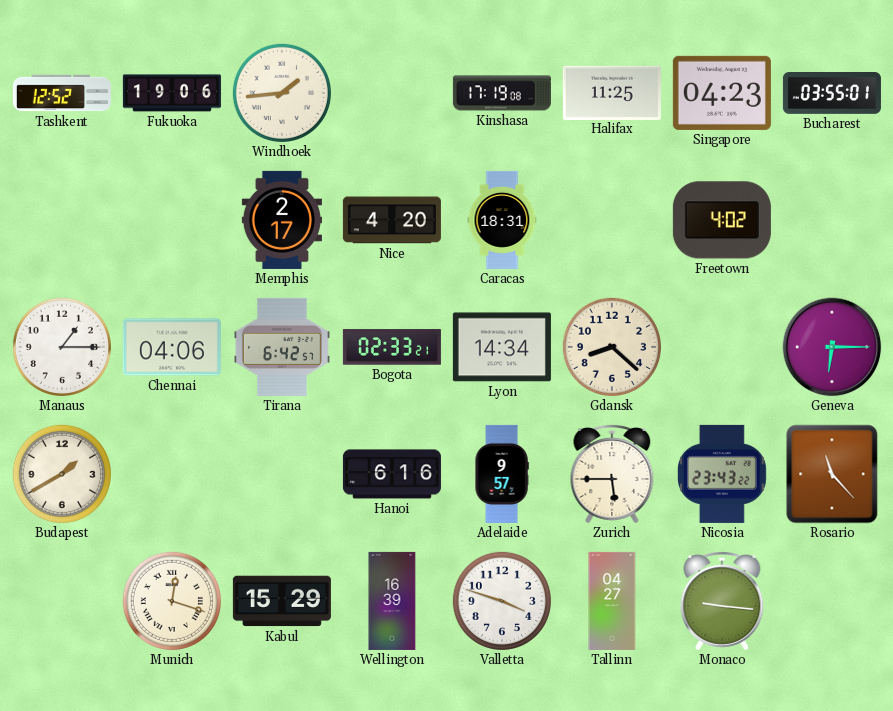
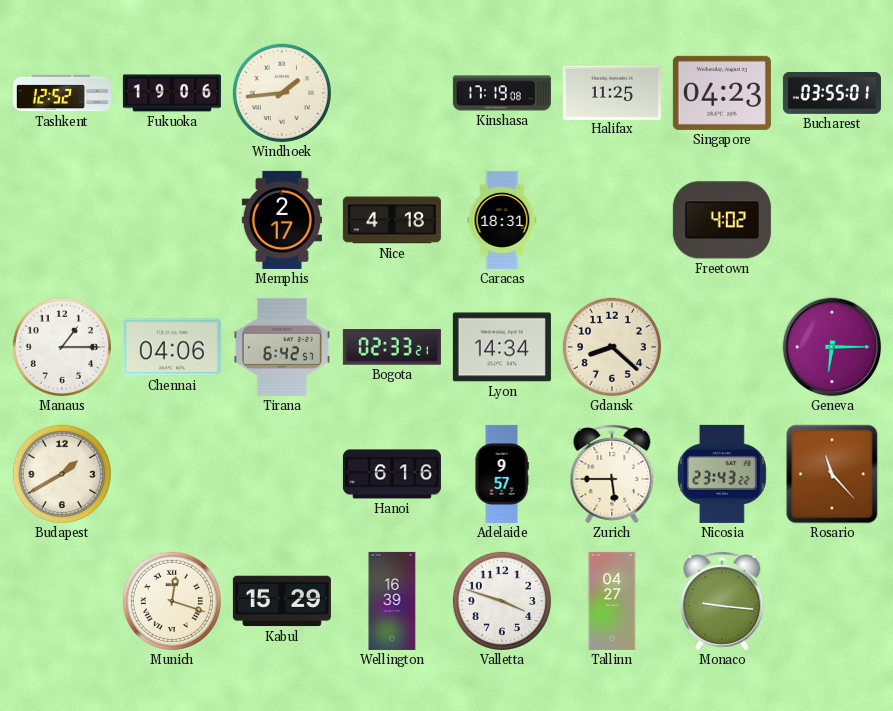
Nice: 4:20 -> 4:18
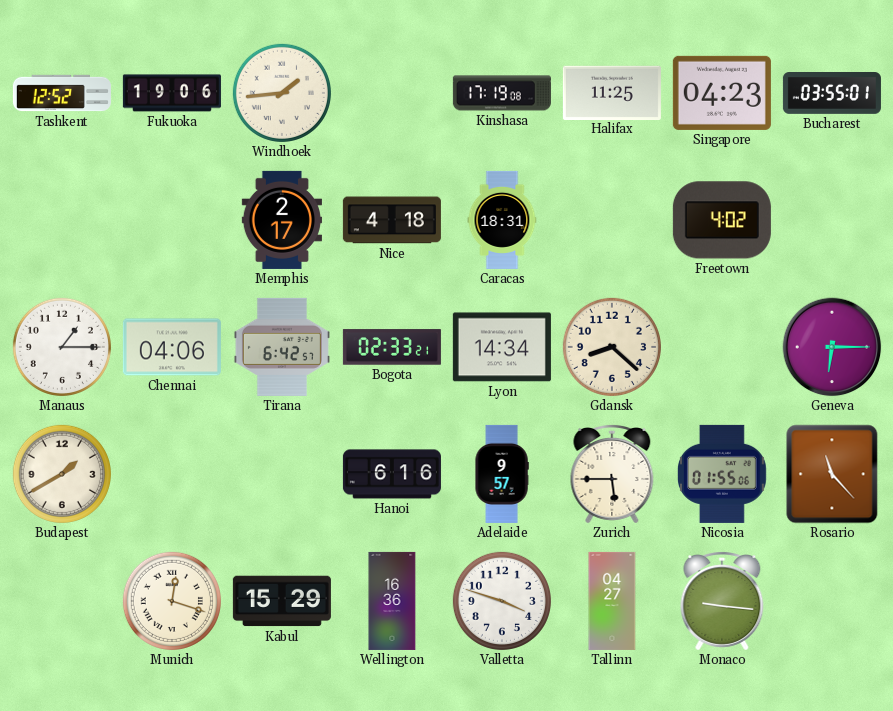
Nicosia: 23:43 -> 01:55
Wellington: 16:39 -> 16:36
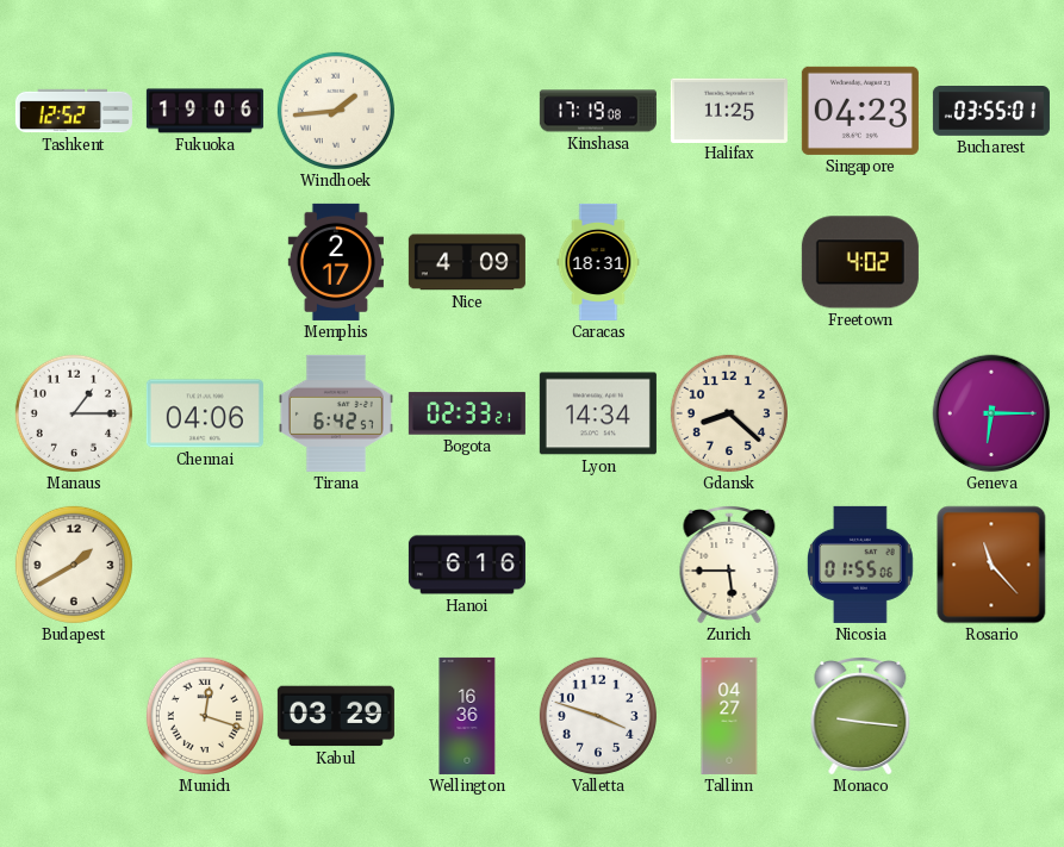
Nice: 4:18 -> 4:09
Adelaide: 9:57 -> none
Kabul: 15:29 -> 03:29
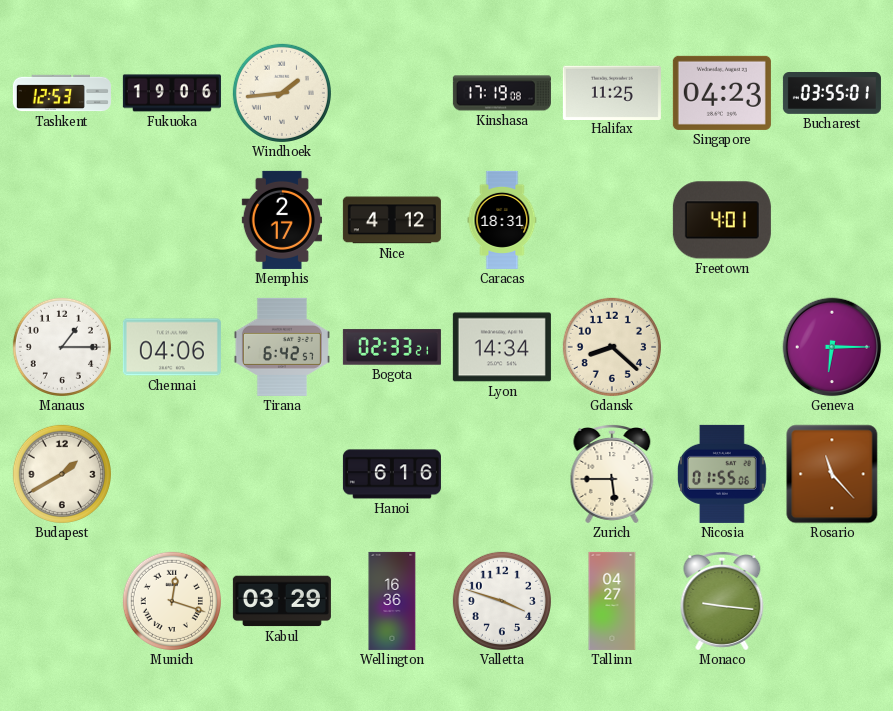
Tashkent: 12:52 -> 12:53
Nice: 4:09 -> 4:12
Freetown: 4:02 -> 4:01
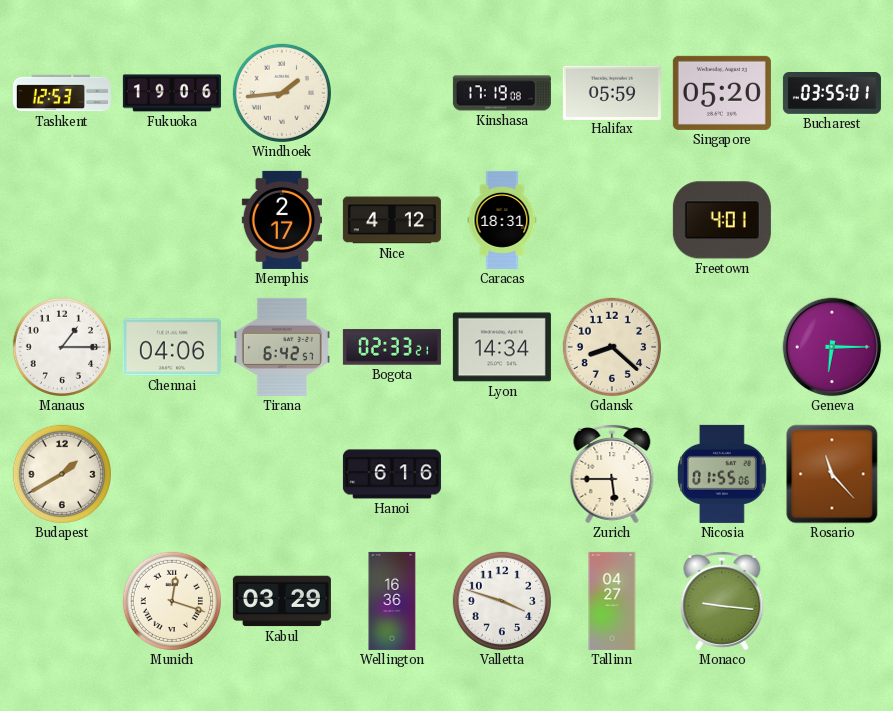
Halifax: 11:25 -> 05:59
Singapore: 04:23 -> 05:20
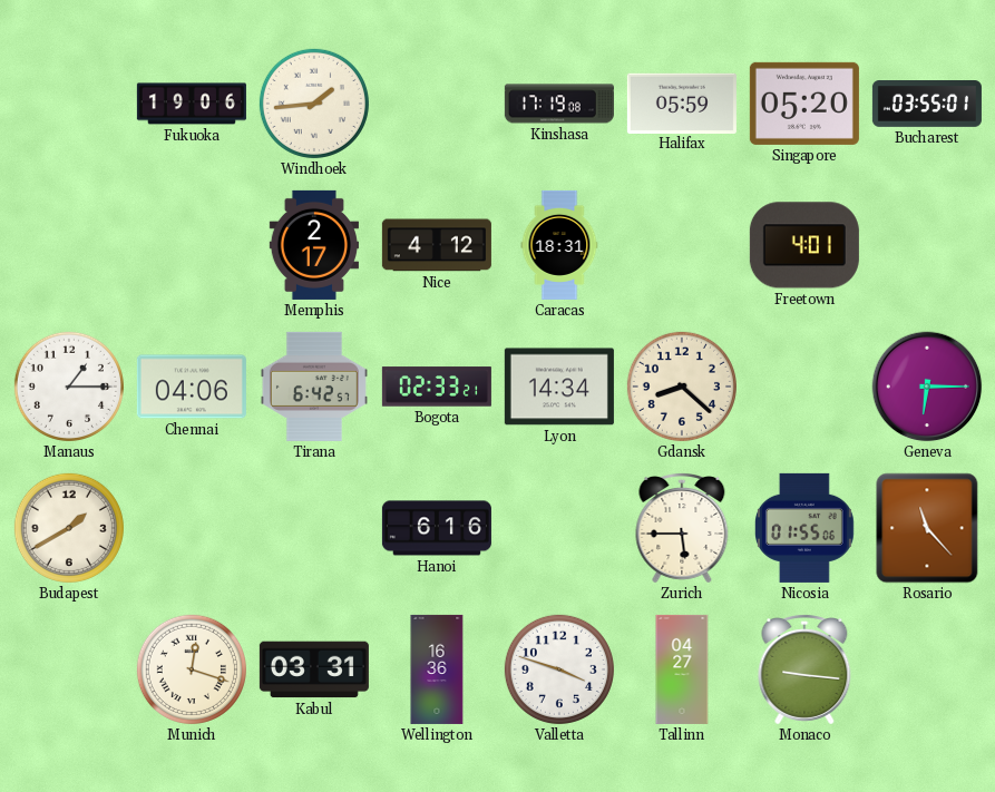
Tashkent: 12:53 -> none
Kabul: 03:29 -> 03:31
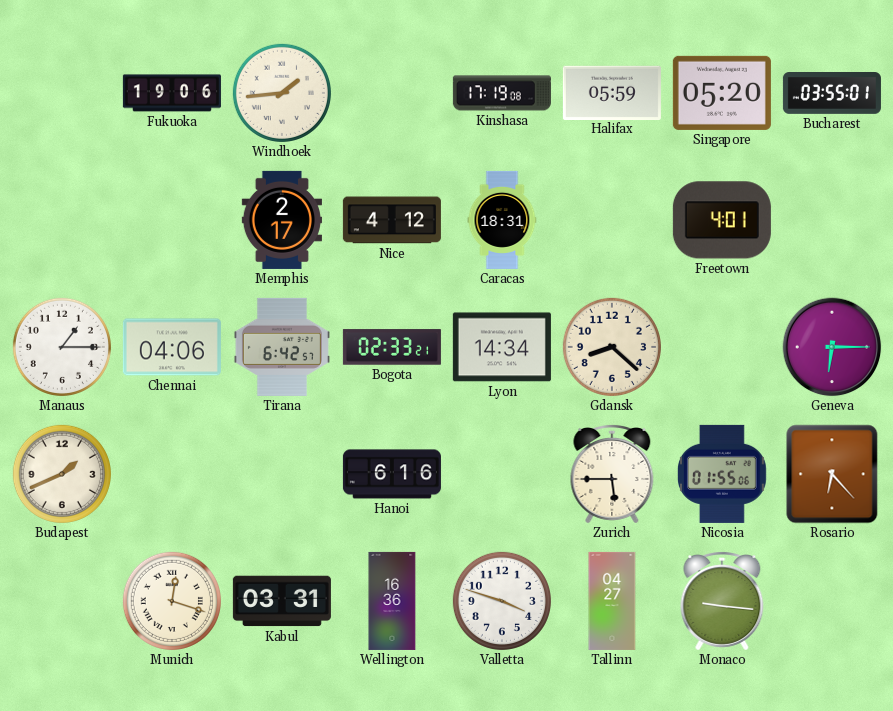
Budapest: 1:40 -> 1:41
Rosario: 11:23 -> 6:23
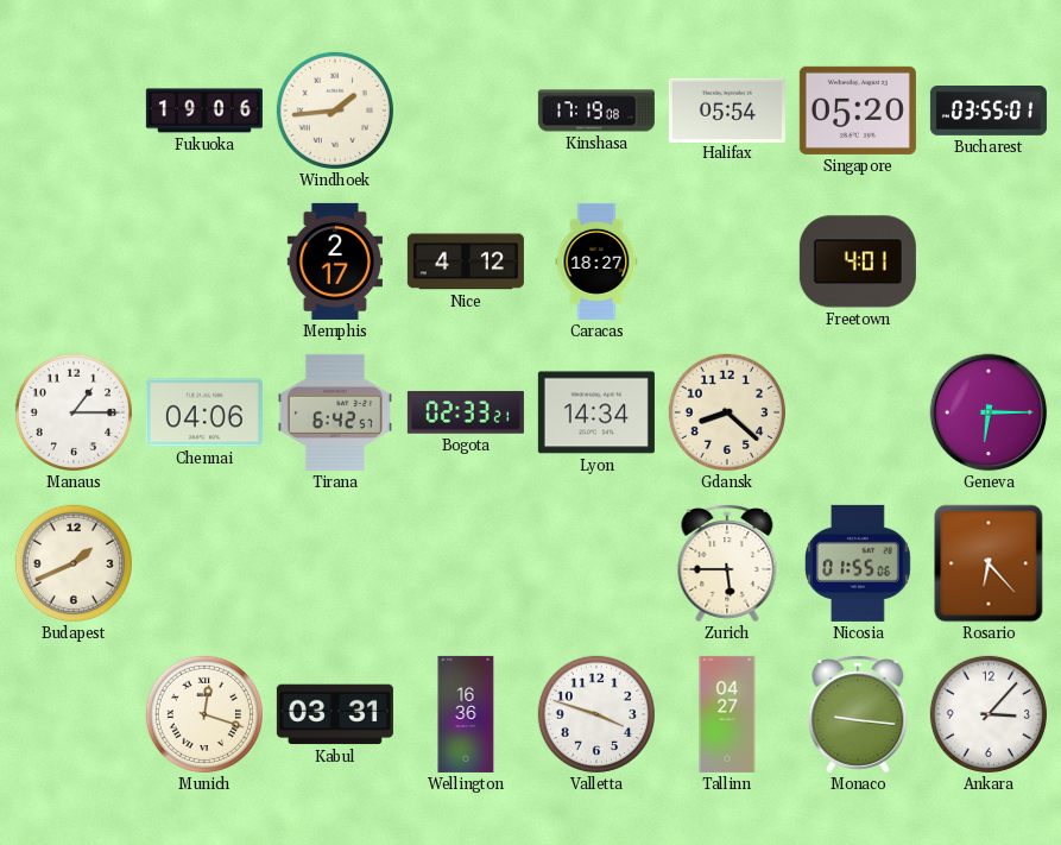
Halifax: 05:59 -> 05:54
Caracas: 18:31 -> 18:27
Hanoi: 6:16 -> none
Ankara: none -> 3:07
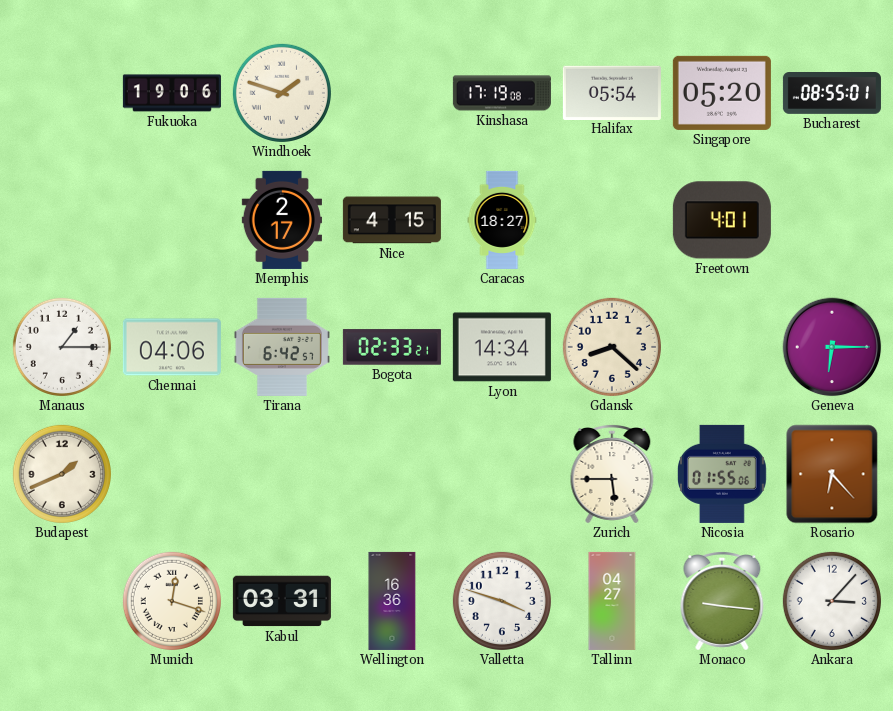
Windhoek: 1:44 -> 1:48
Bucharest: 03:55 -> 08:55
Nice: 4:12 -> 4:15
